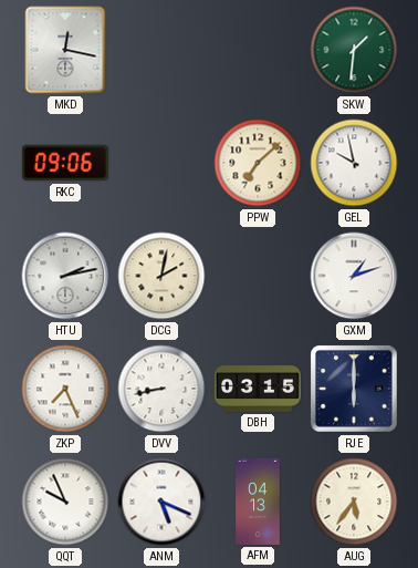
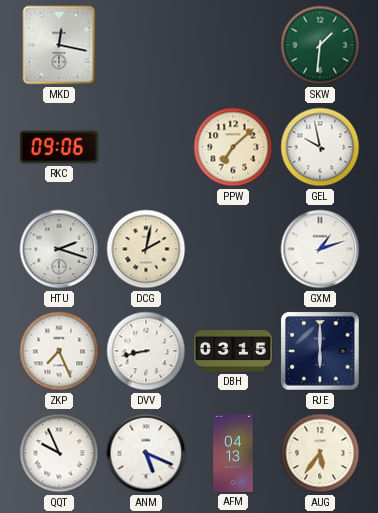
HTU: 2:13 -> 2:18
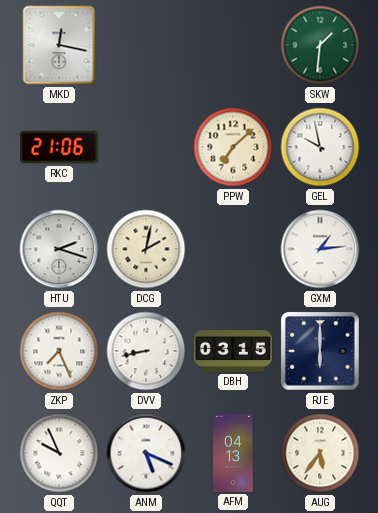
RKC: 09:06 -> 21:06
GXM: 1:12 -> 1:14
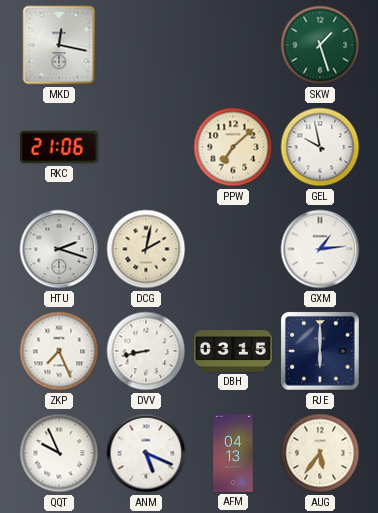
SKW: 1:31 -> 1:27
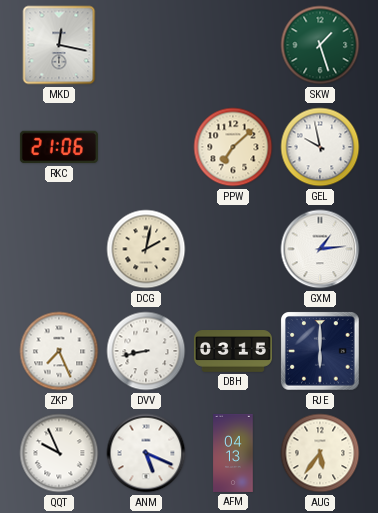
HTU: 2:18 -> none
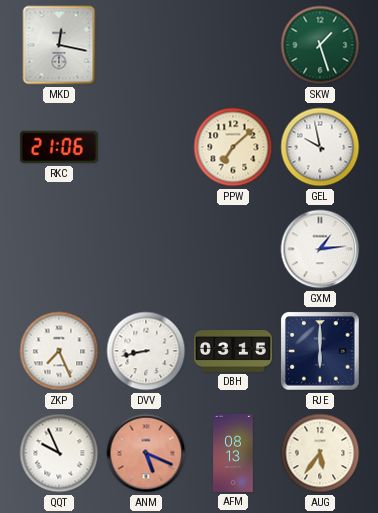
DCG: 2:02 -> none
ANM dial: white -> salmon
AFM: 04:13 -> 08:13
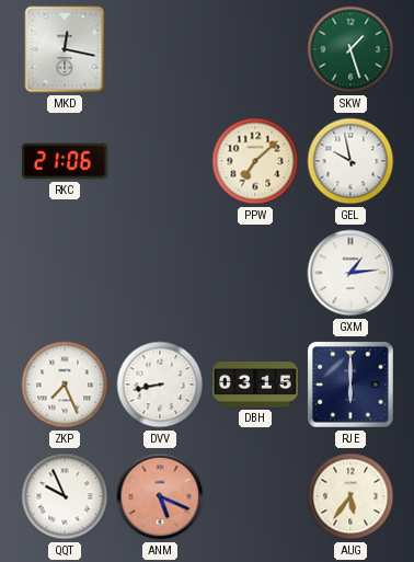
AFM: 08:13 -> none
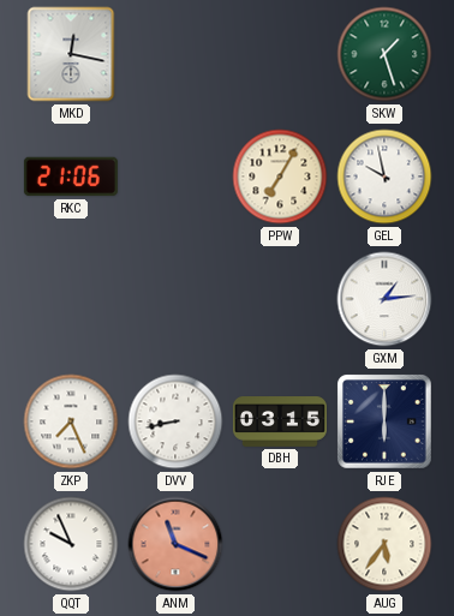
PPW: 7:08 -> 7:05
ANM: 5:19 -> 11:19
